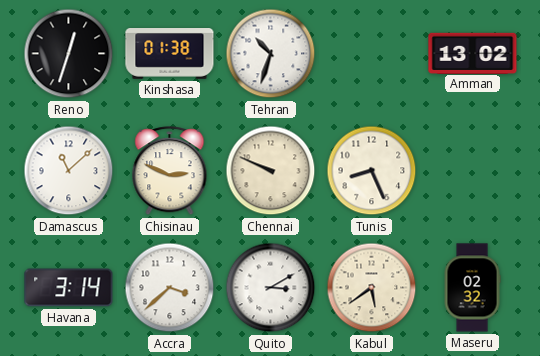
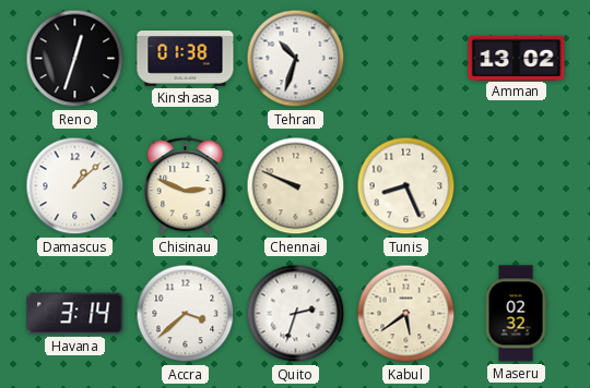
Damascus: 11:08 -> 1:08
Quito: 3:10 -> 2:33
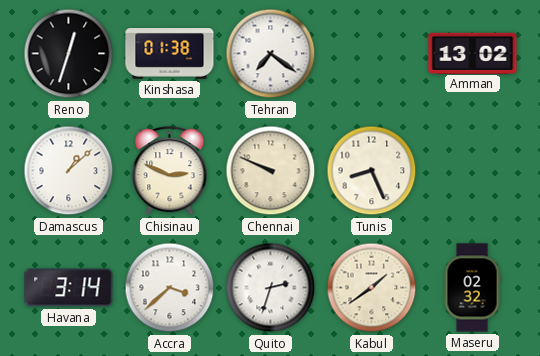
Tehran: 10:33 -> 7:21
Kabul: 5:39 -> 1:39
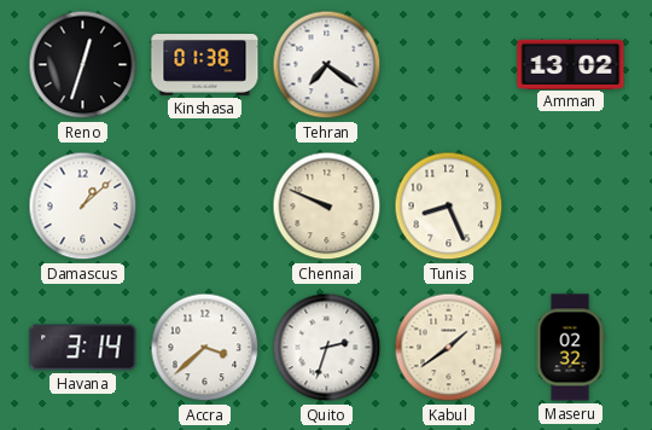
Chisinau: 2:49 -> none
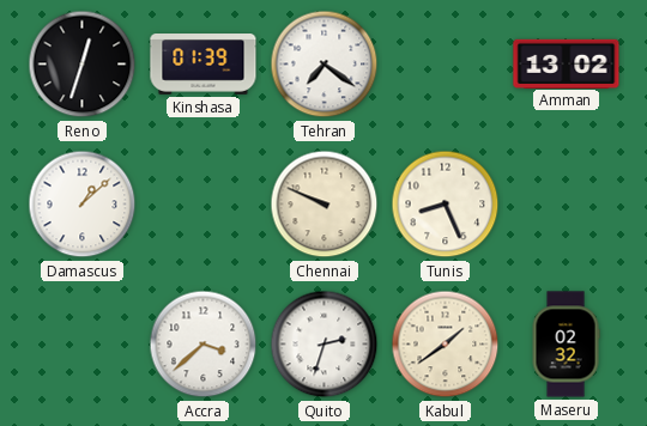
Kinshasa: 01:38 -> 01:39
Havana: 3:14 -> none
